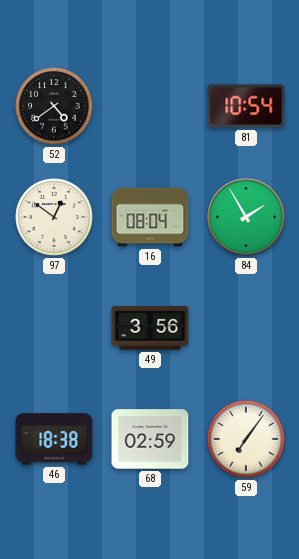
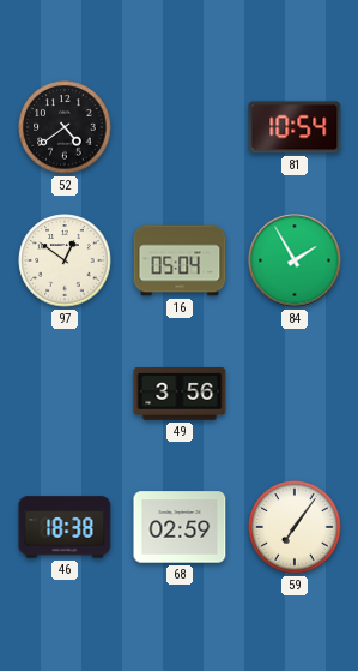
16: 08:04 -> 05:04
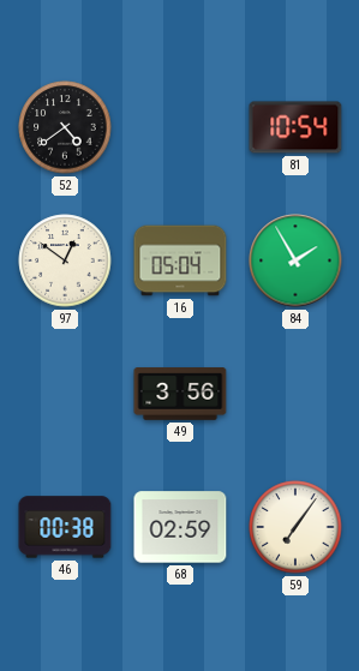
46: 18:38 -> 00:38
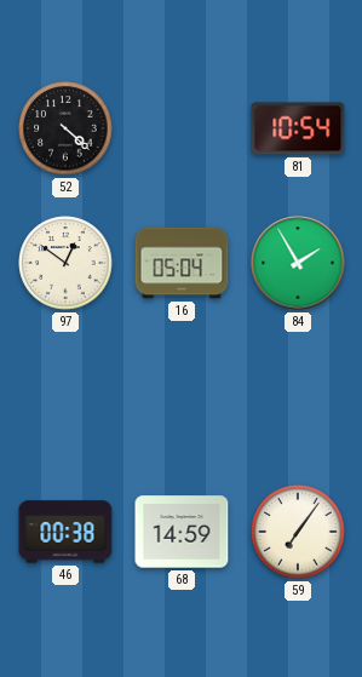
52: 4:39 -> 4:22
49: 3:56 -> none
68: 02:59 -> 14:59
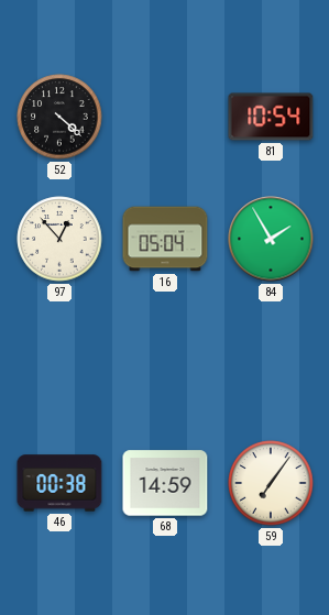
97: 12:51 -> 12:53
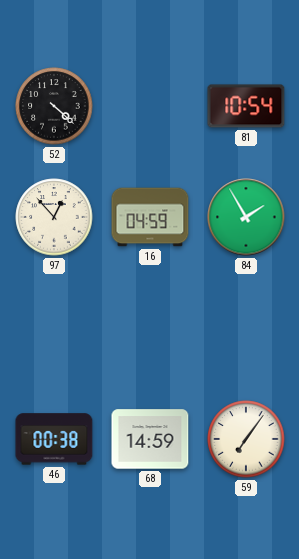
16: 05:04 -> 04:59
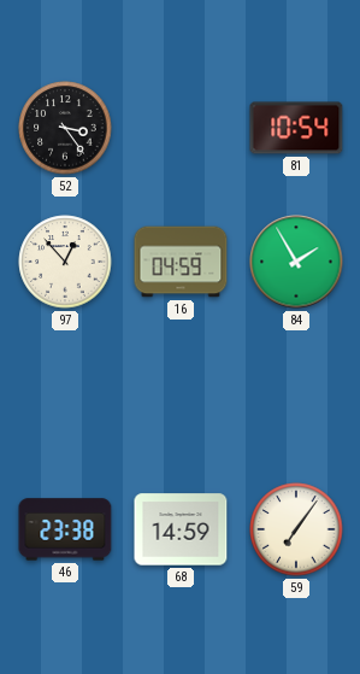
52: 4:22 -> 3:24
46: 00:38 -> 23:38
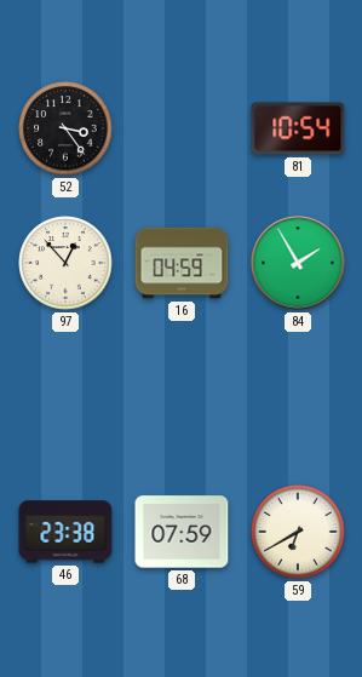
68: 14:59 -> 07:59
59: 7:06 -> 6:40
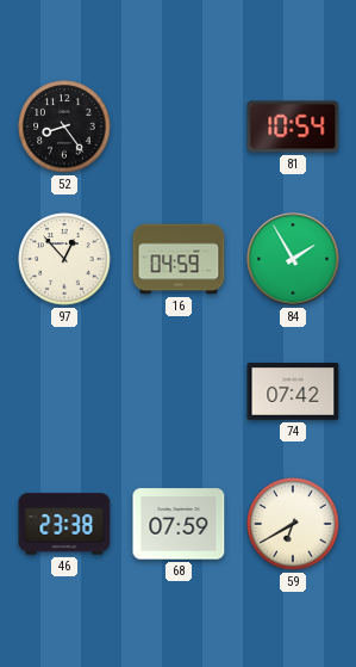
52: 3:24 -> 8:24
74: none -> 07:42
